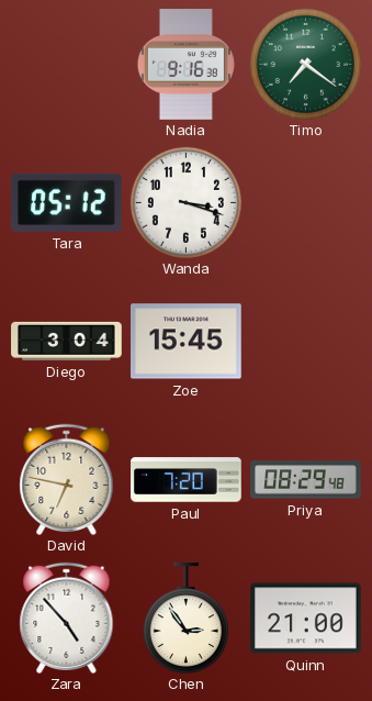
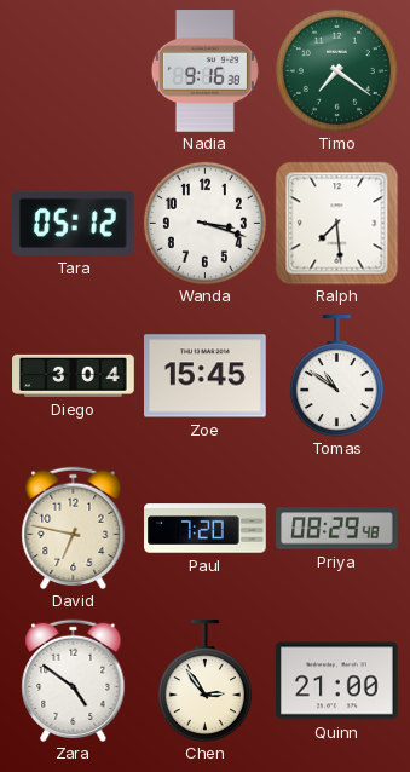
Ralph: none -> 7:29
Tomas: none -> 10:51
Zara: 4:53 -> 4:51
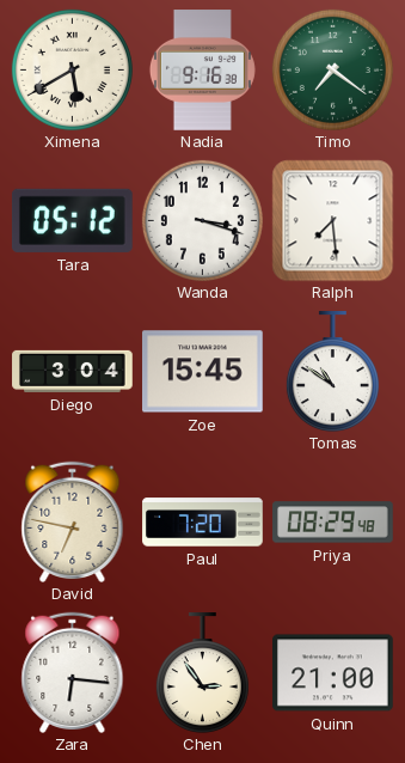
Ximena: none -> 5:40
Zara: 4:51 -> 6:16
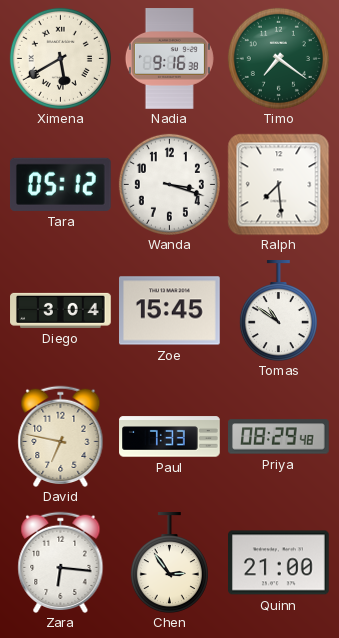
Paul: 7:20 -> 7:33
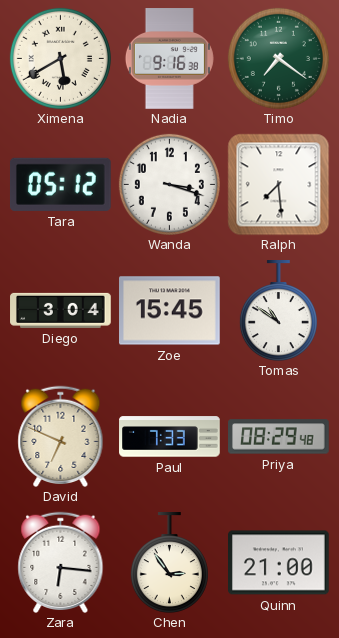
David: 6:47 -> 6:49
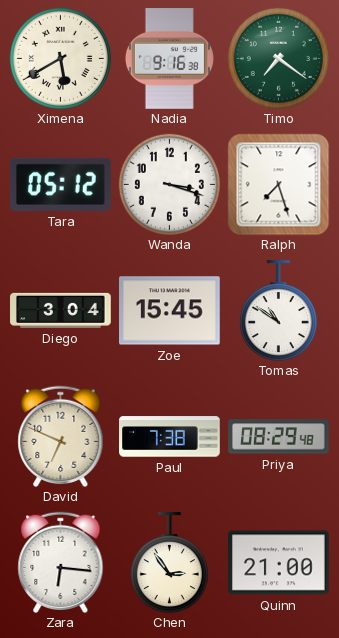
Ralph: 7:29 -> 7:27
Paul: 7:33 -> 7:38
